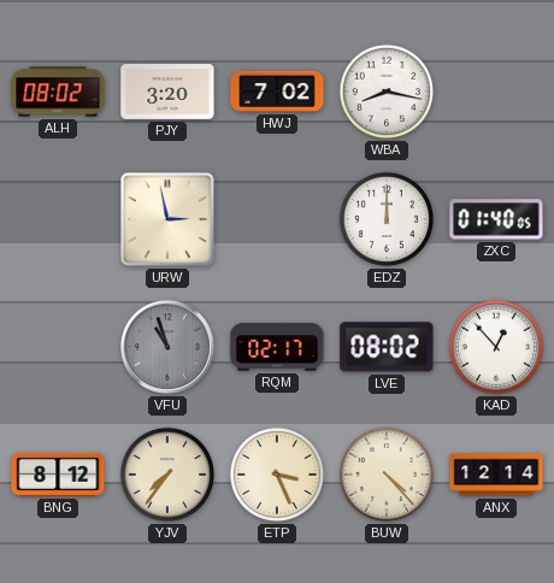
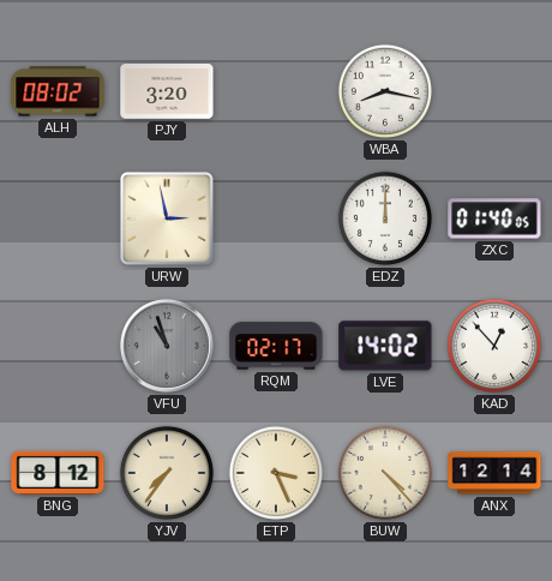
HWJ: 7:02 -> none
LVE: 08:02 -> 14:02
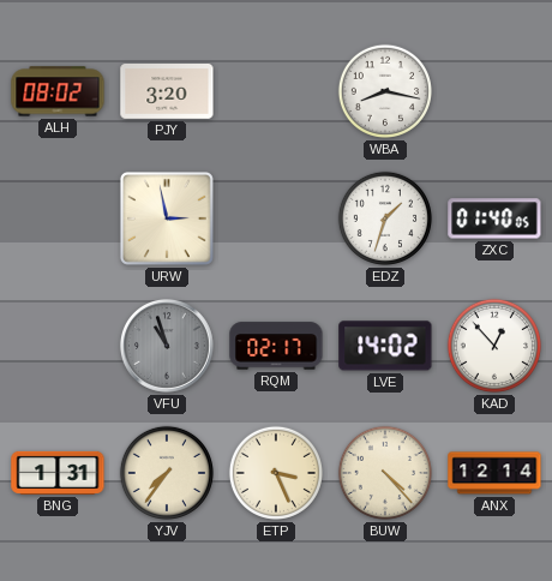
EDZ: 12:00 -> 1:33
BNG: 8:12 -> 1:31
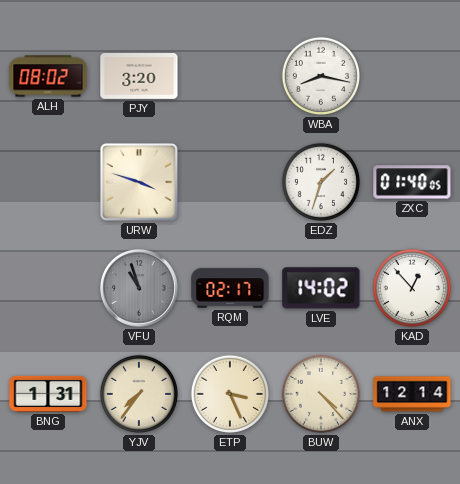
URW: 2:58 -> 3:48
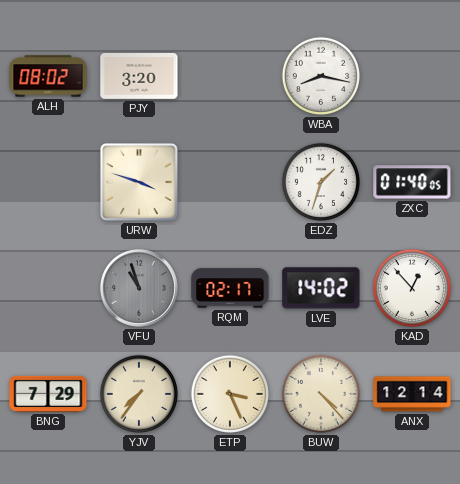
BNG: 1:31 -> 7:29
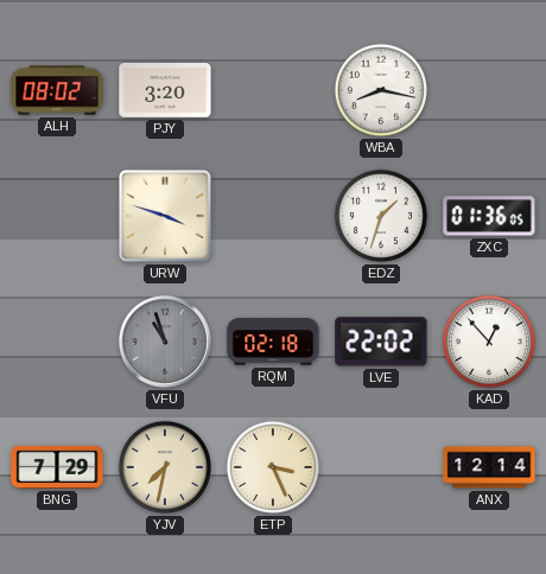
ZXC: 01:40 -> 01:36
RQM: 02:17 -> 02:18
LVE: 14:02 -> 22:02
YJV: 7:36 -> 7:32
BUW: 4:23 -> none
